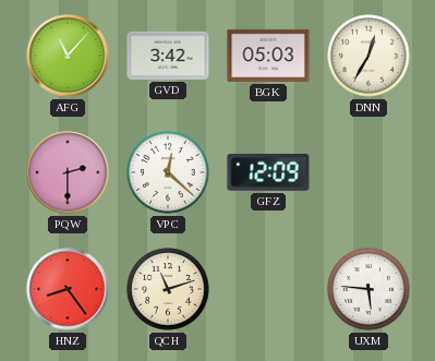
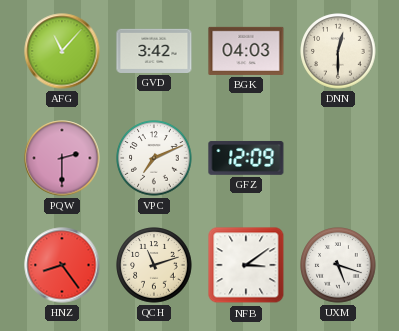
BGK: 05:03 -> 04:03
DNN: 12:35 -> 12:30
VPC: 12:22 -> 7:11
NFB: none -> 3:09
UXM: 5:46 -> 5:18
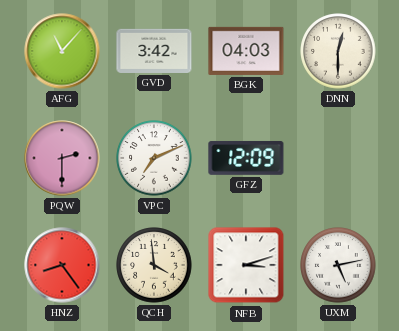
QCH: 11:12 -> 3:59
NFB: 3:09 -> 3:12
UXM: 5:18 -> 5:13
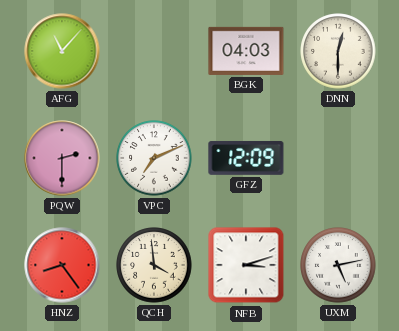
GVD: 3:42 -> none
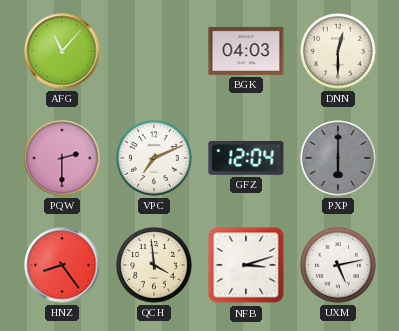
GFZ: 12:09 -> 12:04
PXP: none -> 6:00
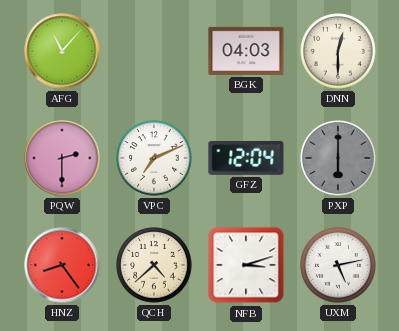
QCH: 3:59 -> 4:38
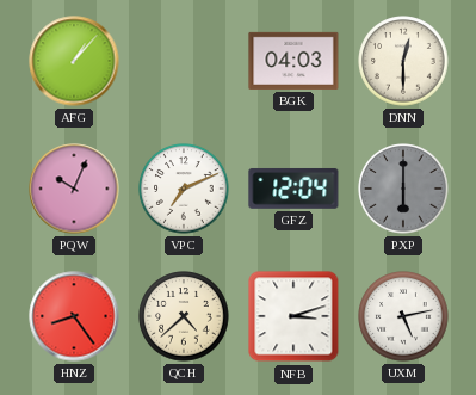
AFG: 11:07 -> 1:07
PQW: 2:30 -> 10:04
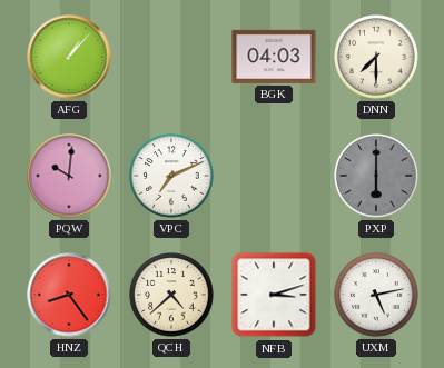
DNN: 12:30 -> 7:30
PQW: 10:04 -> 10:01
GFZ: 12:04 -> none
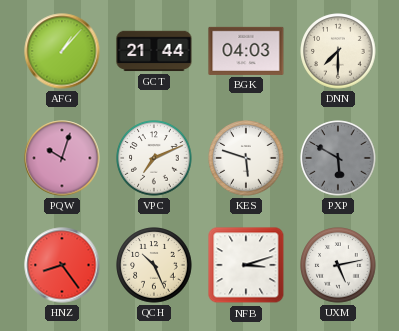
GCT: none -> 21:44
PQW: 10:01 -> 10:03
KES: none -> 5:48
PXP: 6:00 -> 5:50
QCH: 4:38 -> 10:26
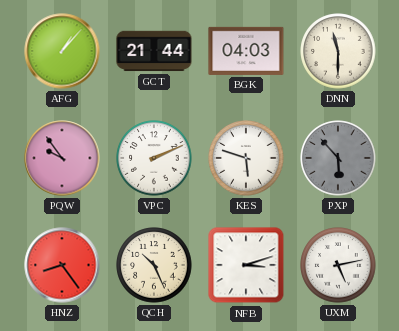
DNN: 7:30 -> 11:30
PQW: 10:03 -> 9:54
VPC: 7:11 -> 2:11
PXP: 5:50 -> 5:53
